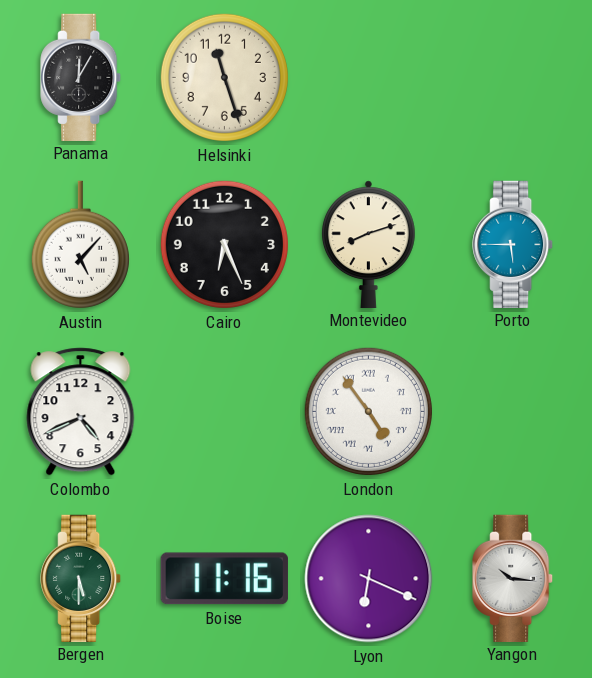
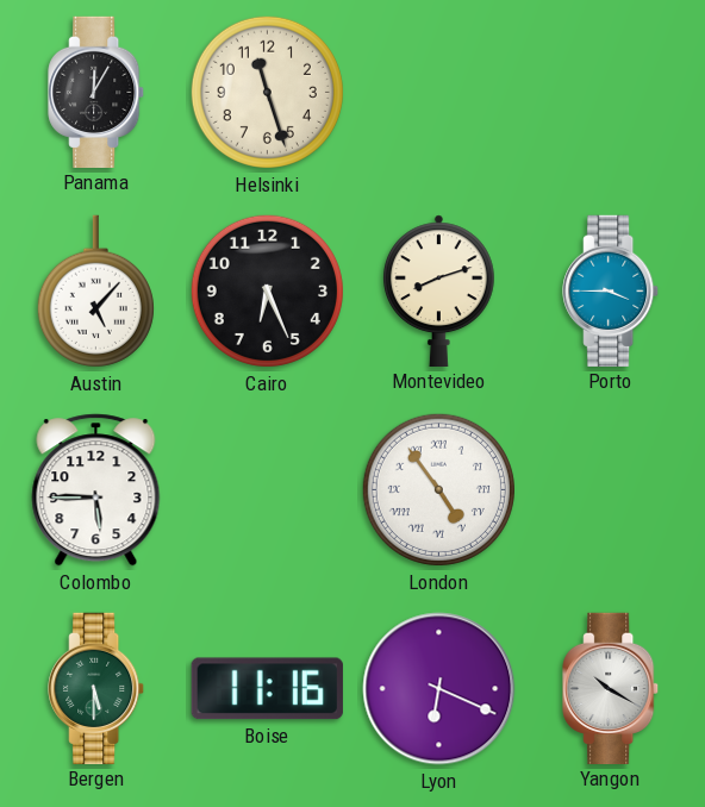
Porto: 5:45 -> 3:45
Colombo: 4:41 -> 5:45
Yangon: 10:16 -> 10:20
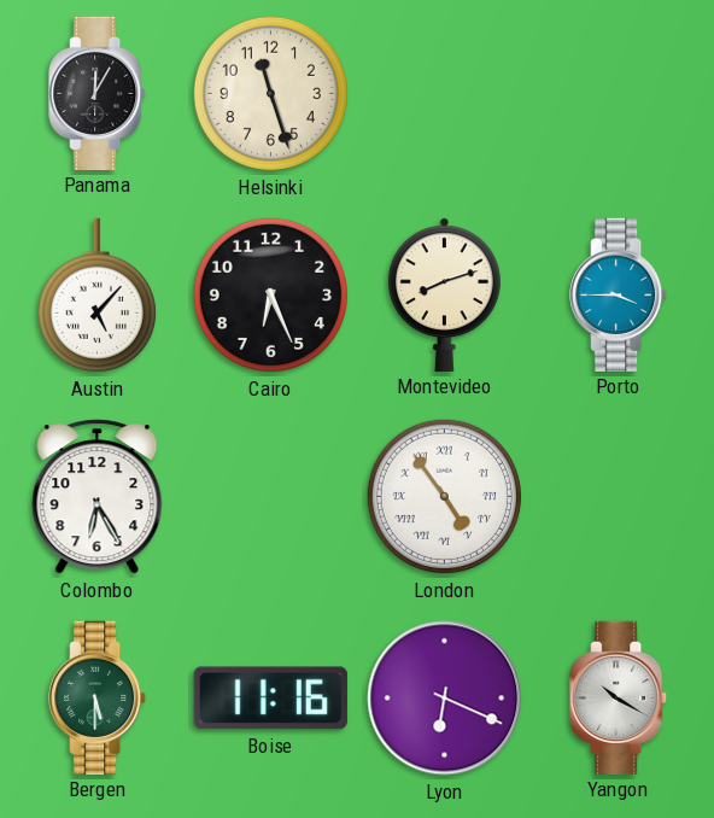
Colombo: 5:45 -> 6:25
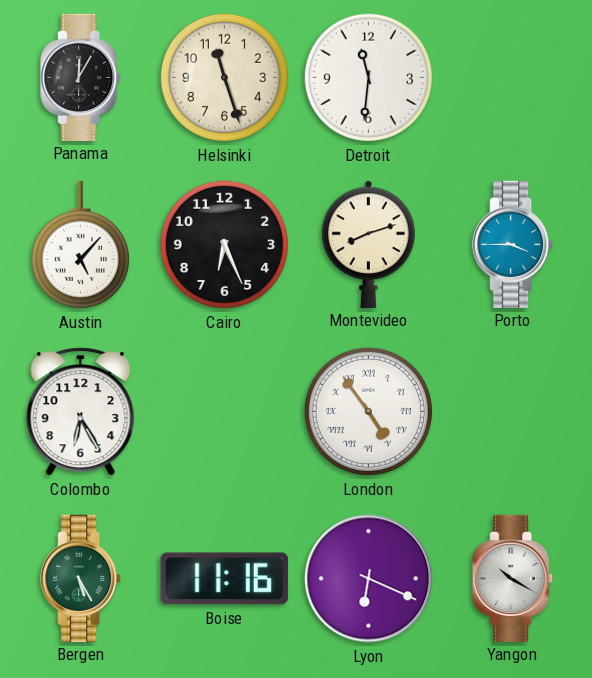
Detroit: none -> 11:31
Bergen: 5:30 -> 5:25
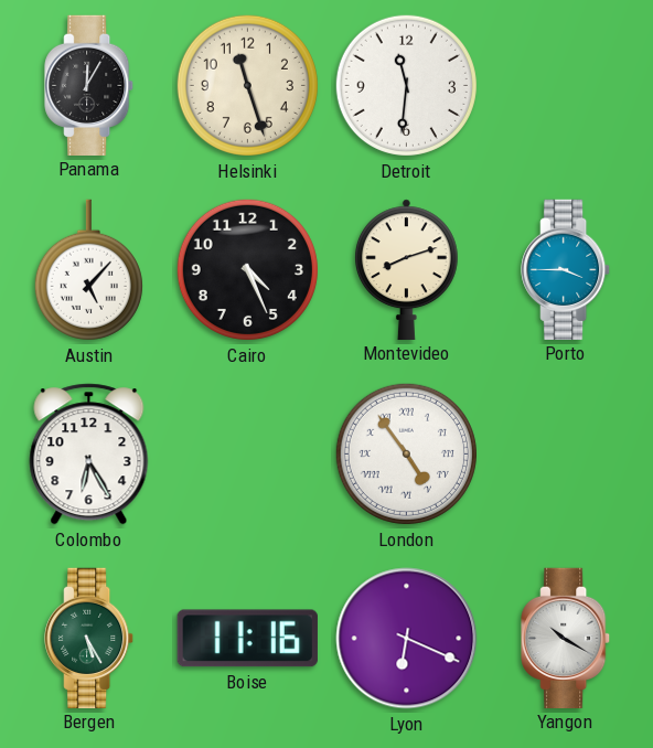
Cairo: 6:26 -> 4:26
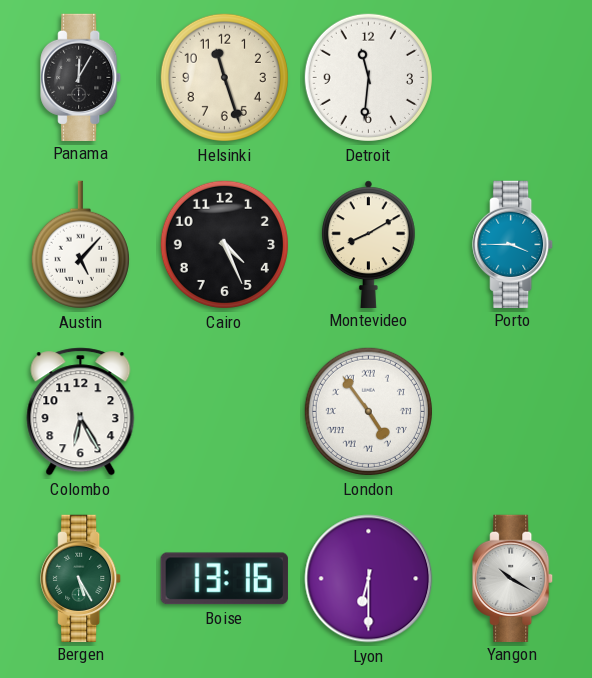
Montevideo: 8:12 -> 8:10
Boise: 11:16 -> 13:16
Lyon: 6:19 -> 6:30
